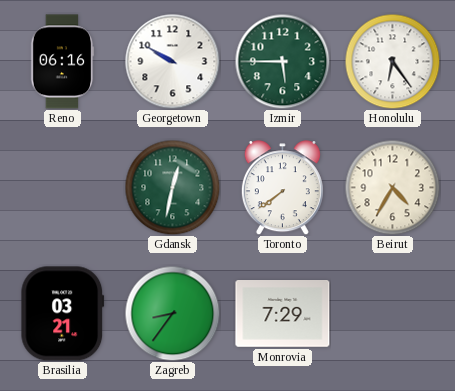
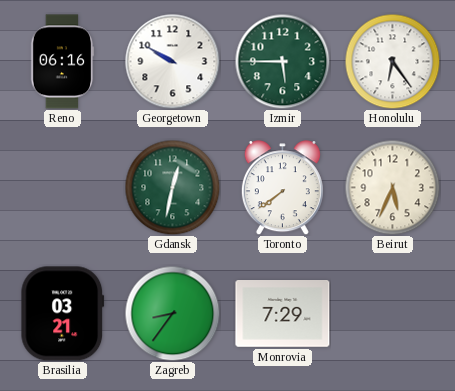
Beirut: 4:35 -> 5:34
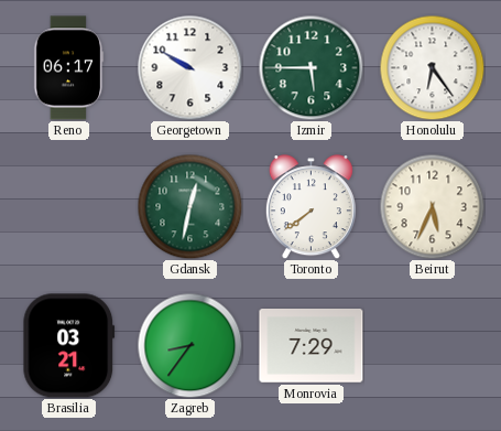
Reno: 06:16 -> 06:17
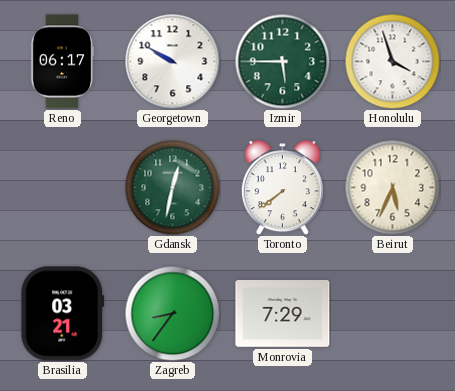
Honolulu: 6:24 -> 3:57
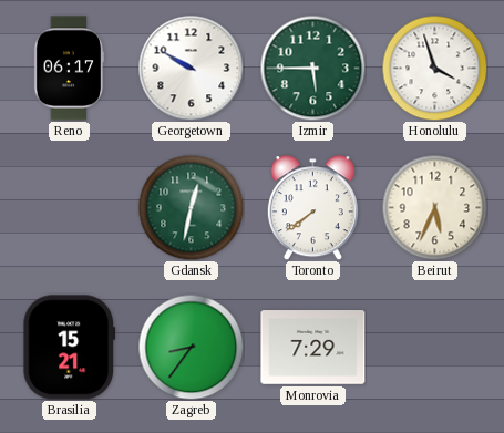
Brasilia: 03:21 -> 15:21
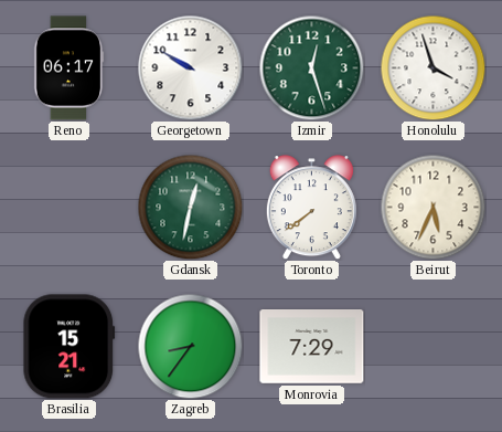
Izmir: 5:45 -> 12:27
